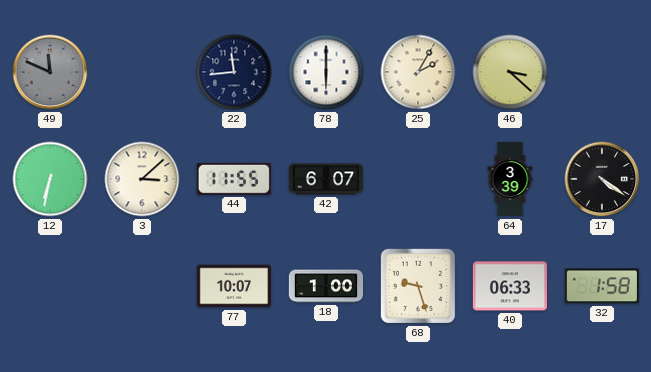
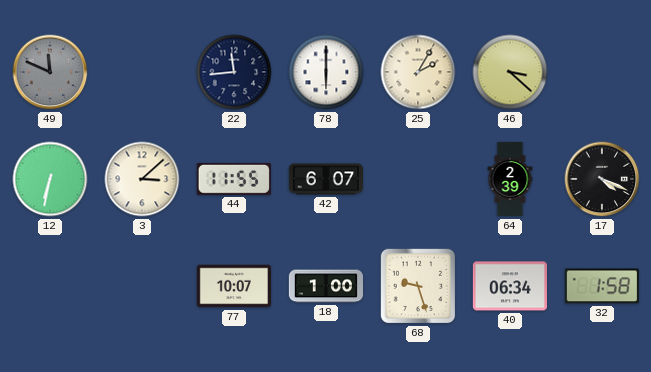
64: 3:39 -> 2:39
17: 4:21 -> 4:19
40: 06:33 -> 06:34
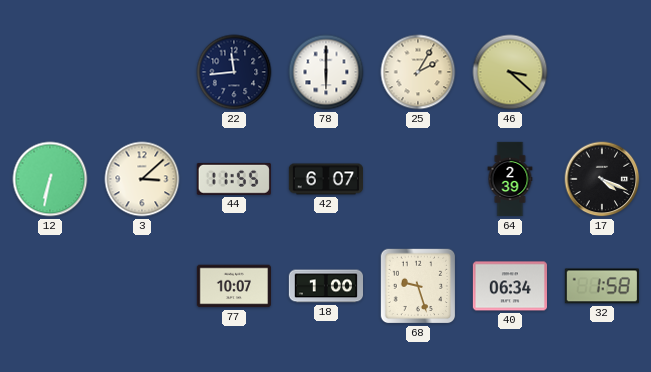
49: 11:49 -> none
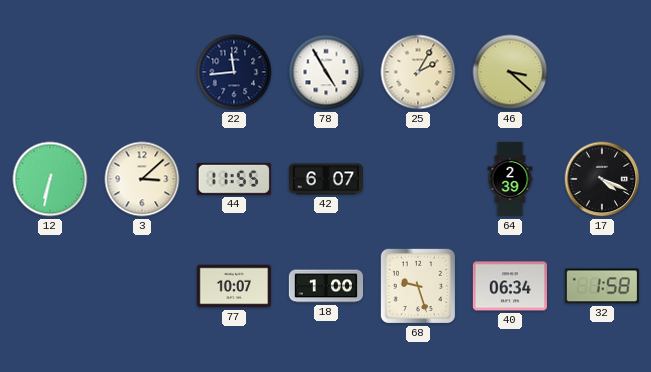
78: 6:00 -> 4:55
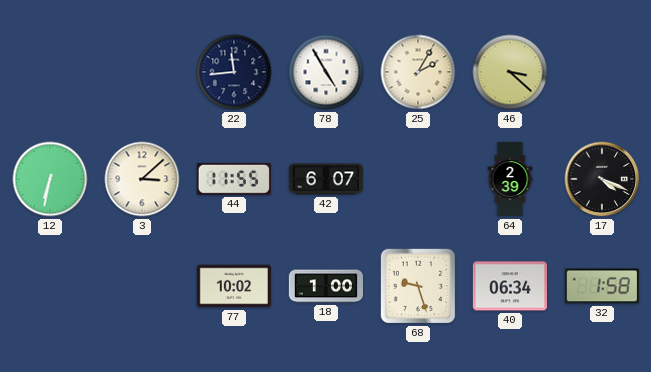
77: 10:07 -> 10:02
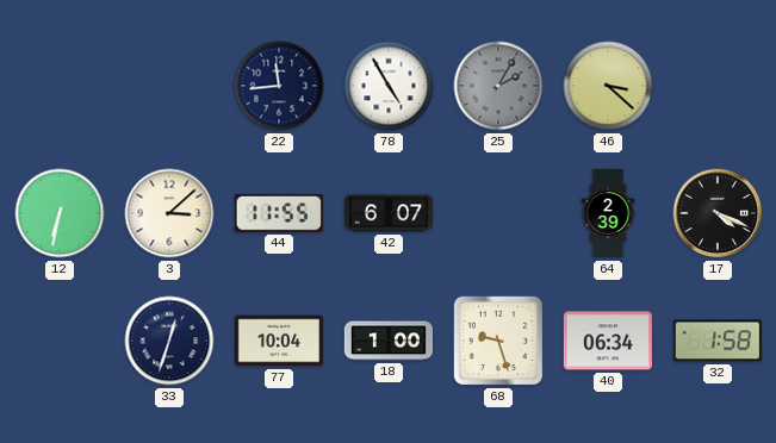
25 dial: cream -> grey
33: none -> 12:33
77: 10:02 -> 10:04
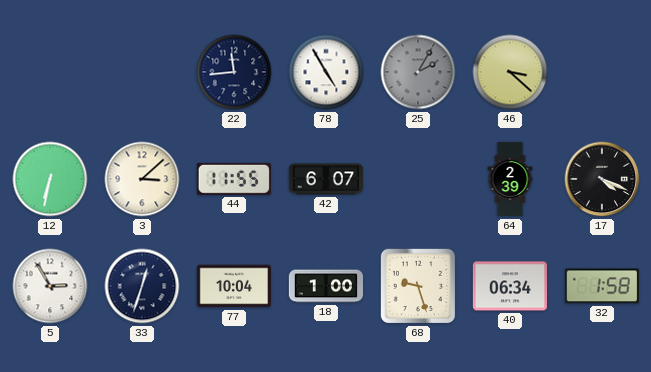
5: none -> 2:55
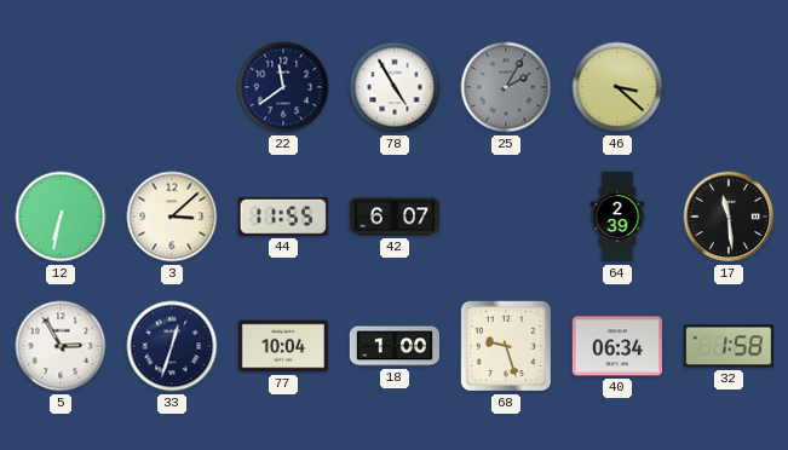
22: 11:44 -> 11:39
17: 4:19 -> 11:29
